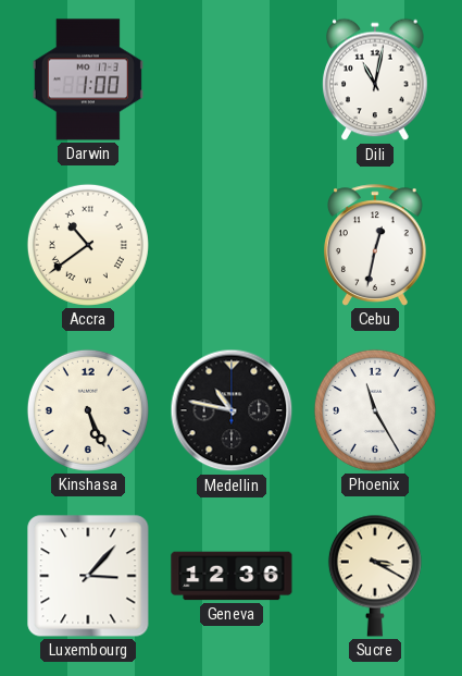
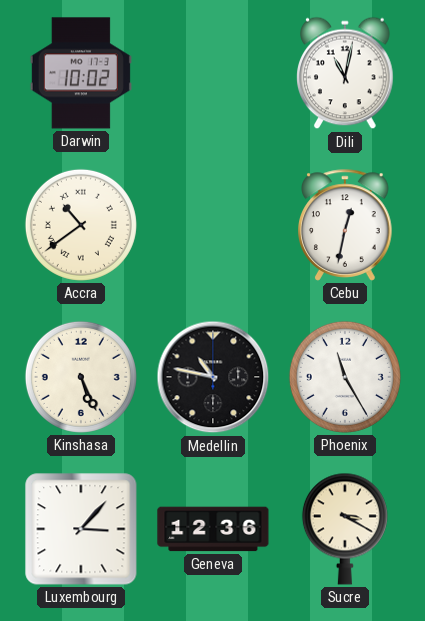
Darwin: 1:00 -> 10:02
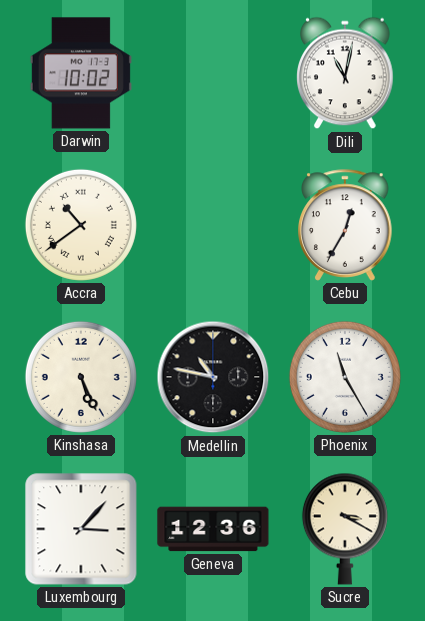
Cebu: 12:32 -> 12:35
